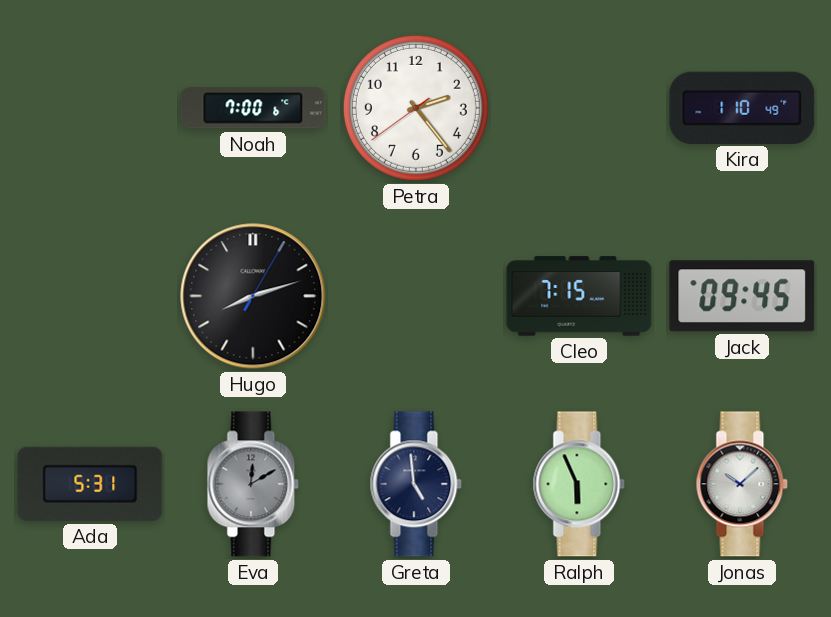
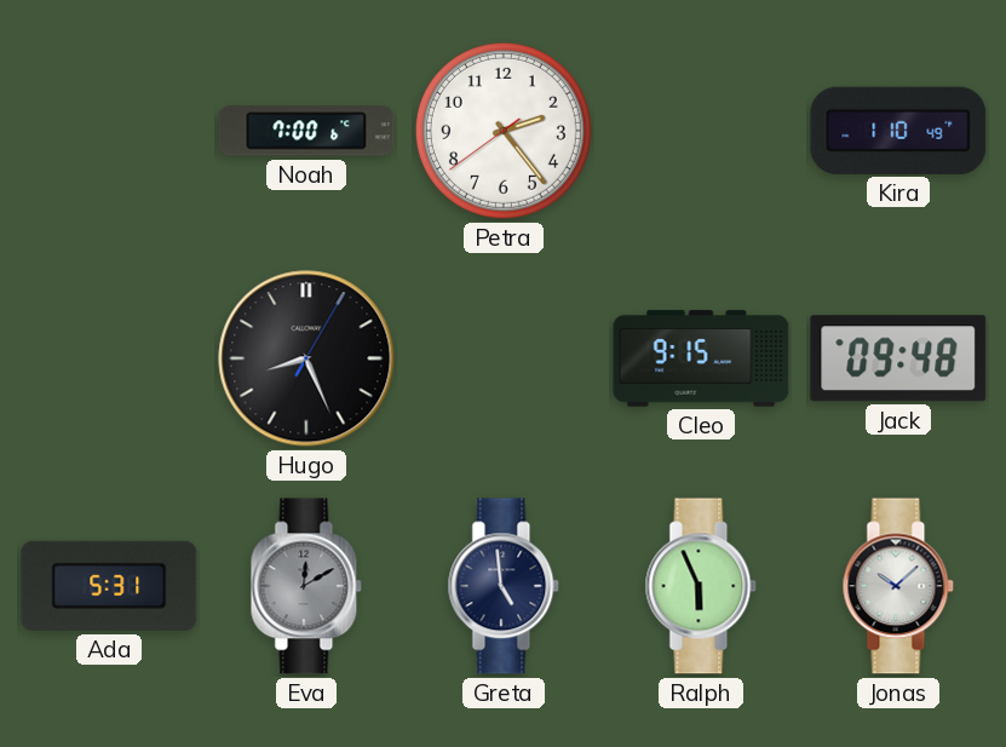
Hugo: 8:12 -> 8:26
Cleo: 7:15 -> 9:15
Jack: 09:45 -> 09:48
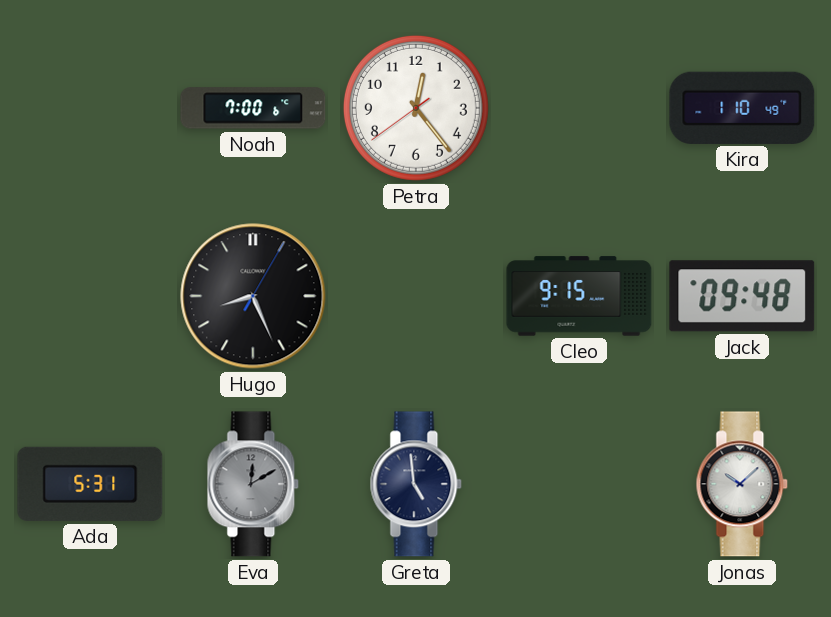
Petra: 2:23 -> 12:23
Ralph: 5:56 -> none
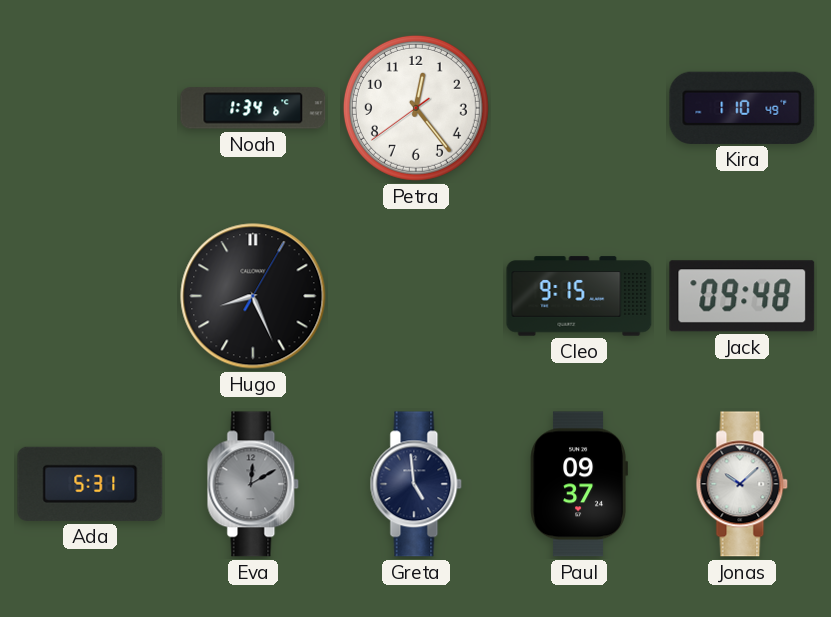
Noah: 7:00 -> 1:34
Paul: none -> 09:37
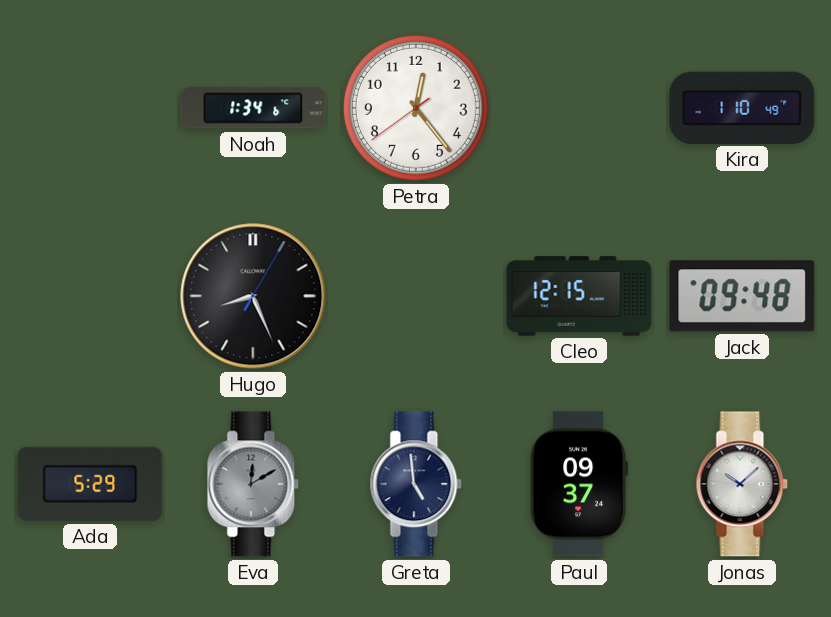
Cleo: 9:15 -> 12:15
Ada: 5:31 -> 5:29
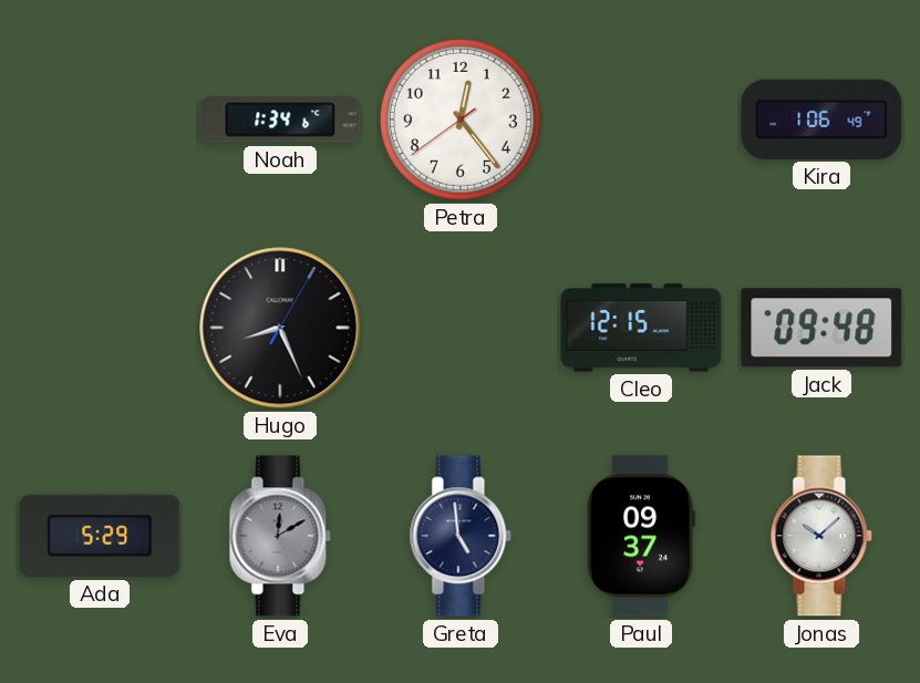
Kira: 1:10 -> 1:06
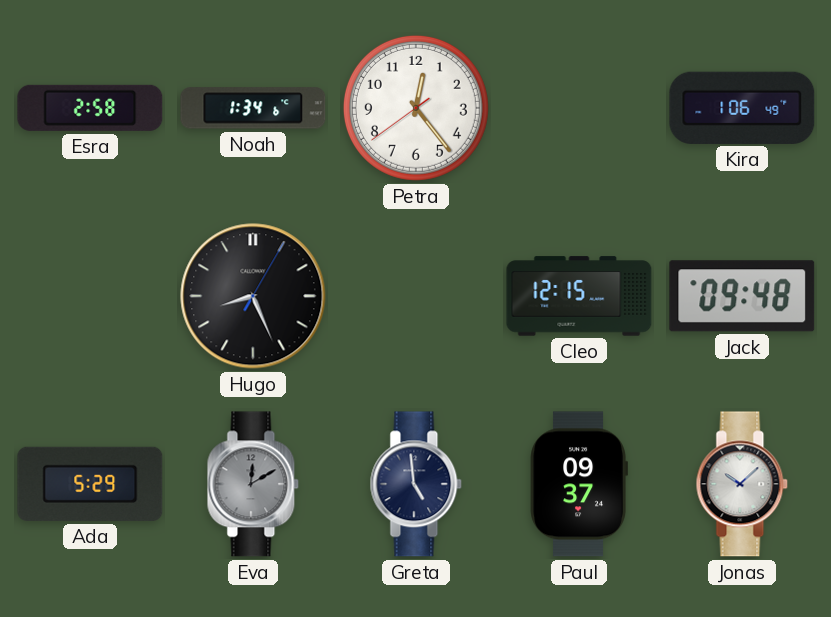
Esra: none -> 2:58
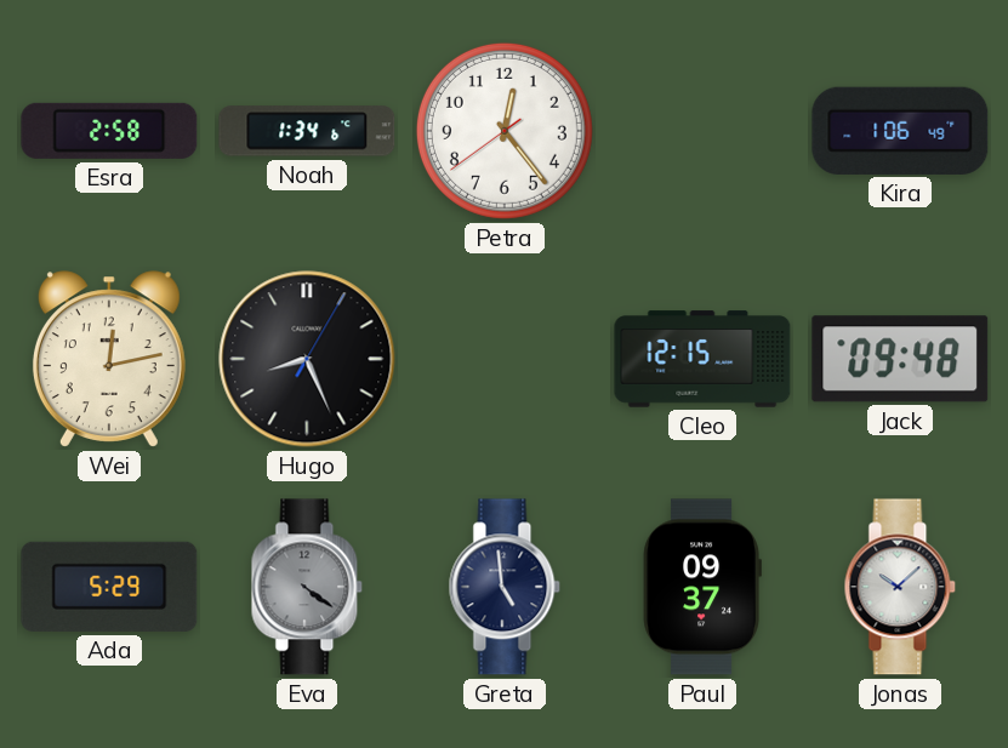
Wei: none -> 12:13
Eva: 12:10 -> 4:21
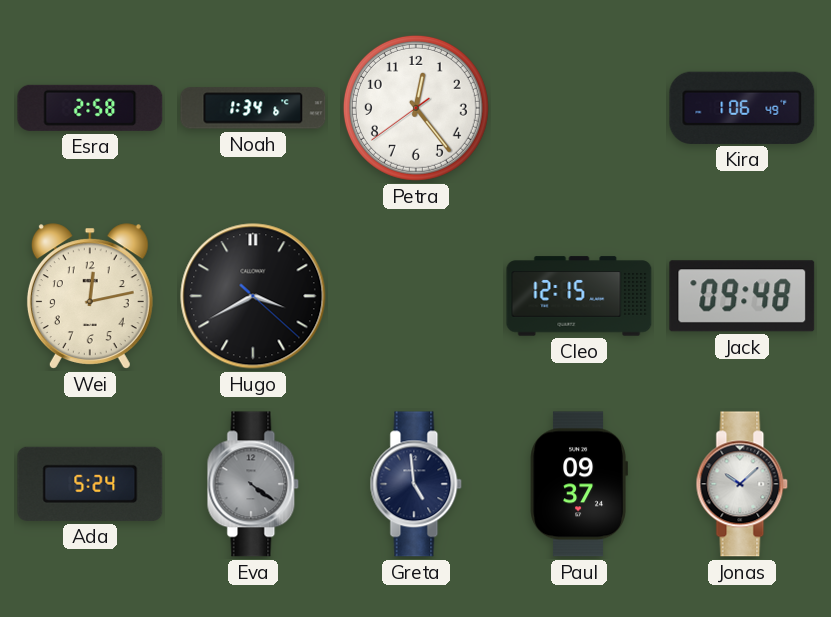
Hugo: 8:26 -> 3:40
Ada: 5:29 -> 5:24
